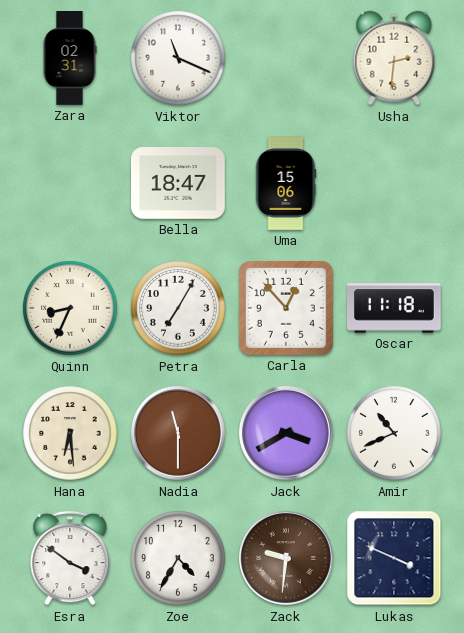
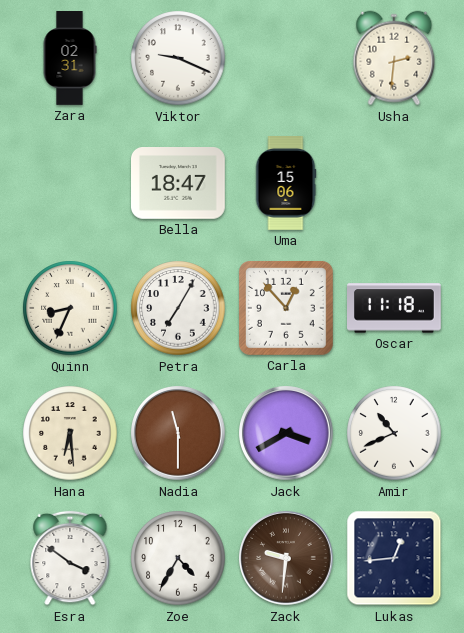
Viktor: 11:19 -> 9:19
Lukas: 3:49 -> 12:44
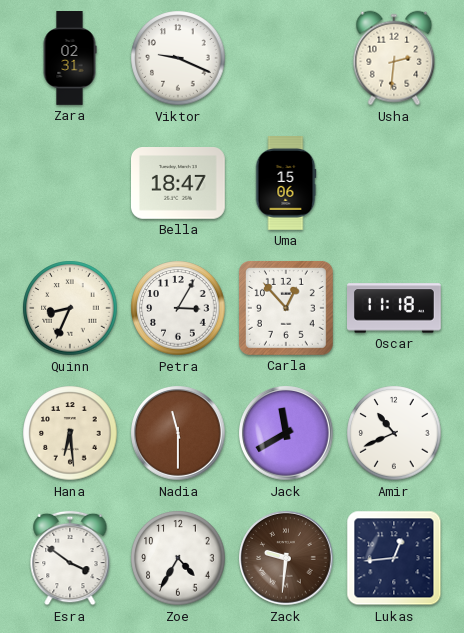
Petra: 7:05 -> 3:05
Jack: 3:40 -> 11:40
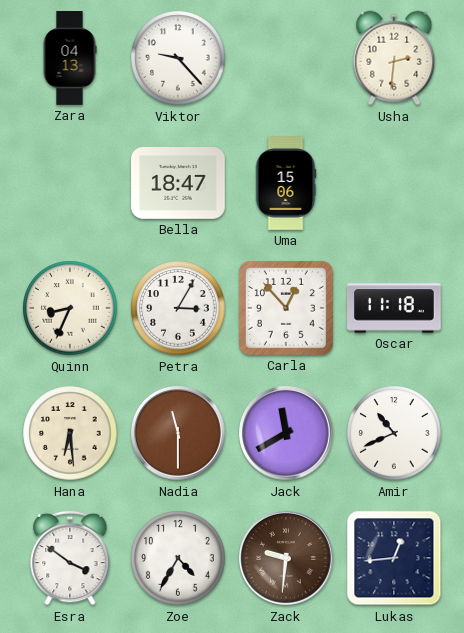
Zara: 02:31 -> 04:13
Viktor: 9:19 -> 9:23
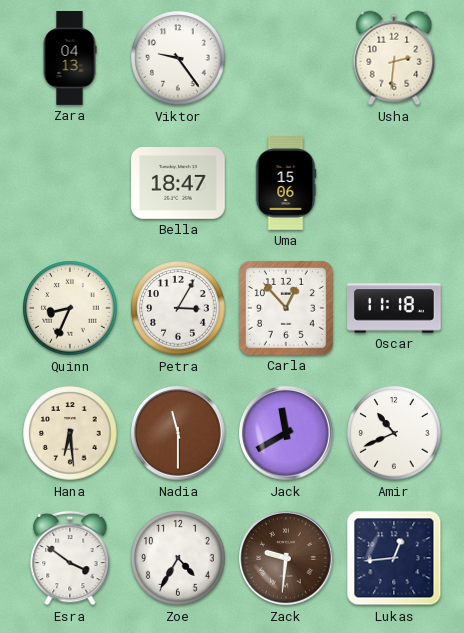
Viktor: 9:23 -> 9:24
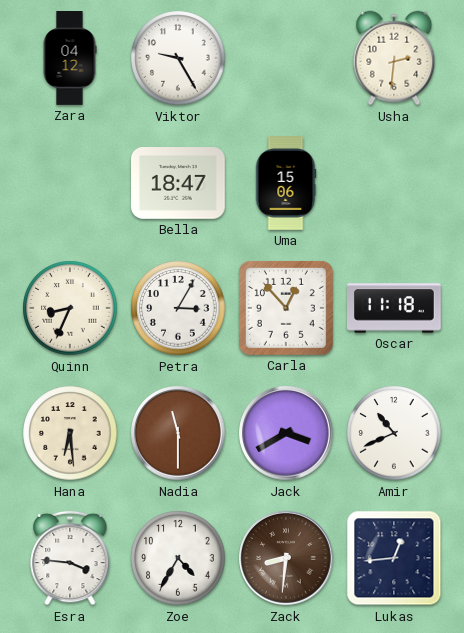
Zara: 04:13 -> 04:12
Viktor: 9:24 -> 9:25
Jack: 11:40 -> 3:40
Esra: 3:51 -> 3:46
Zack: 9:31 -> 8:31
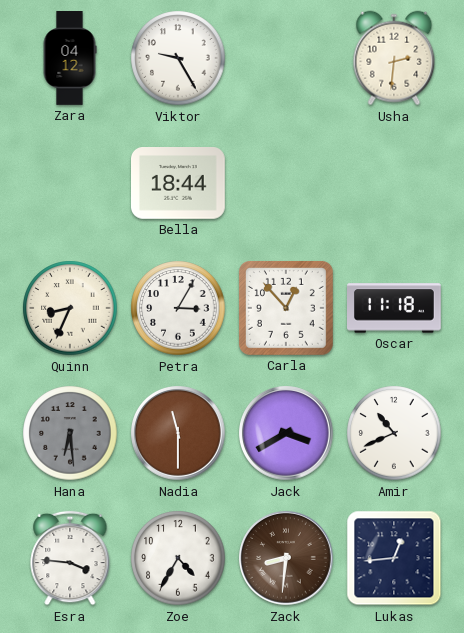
Bella: 18:47 -> 18:44
Uma: 15:06 -> none
Hana dial: cream -> grey
